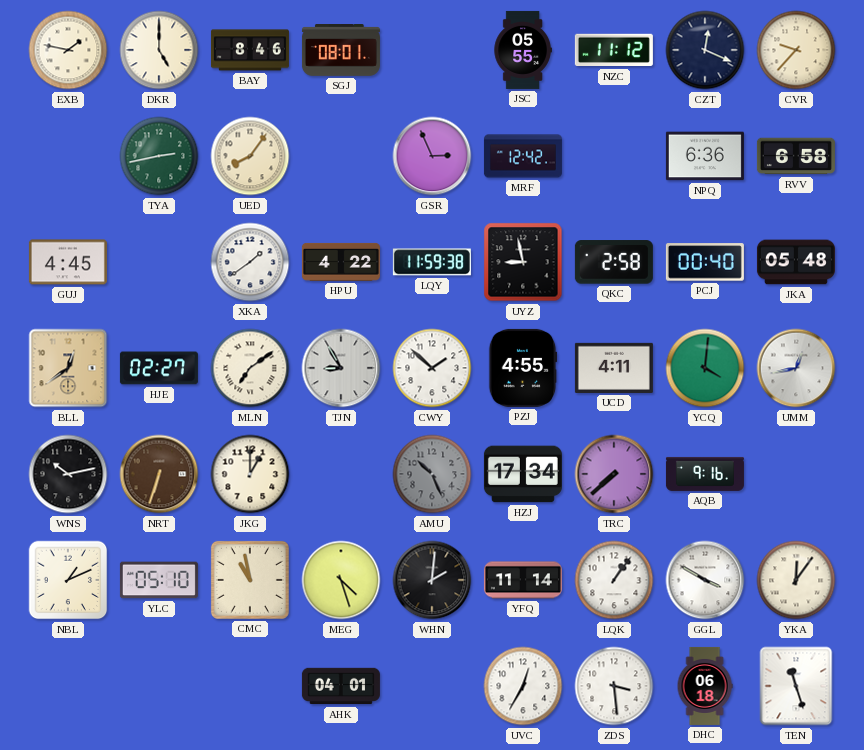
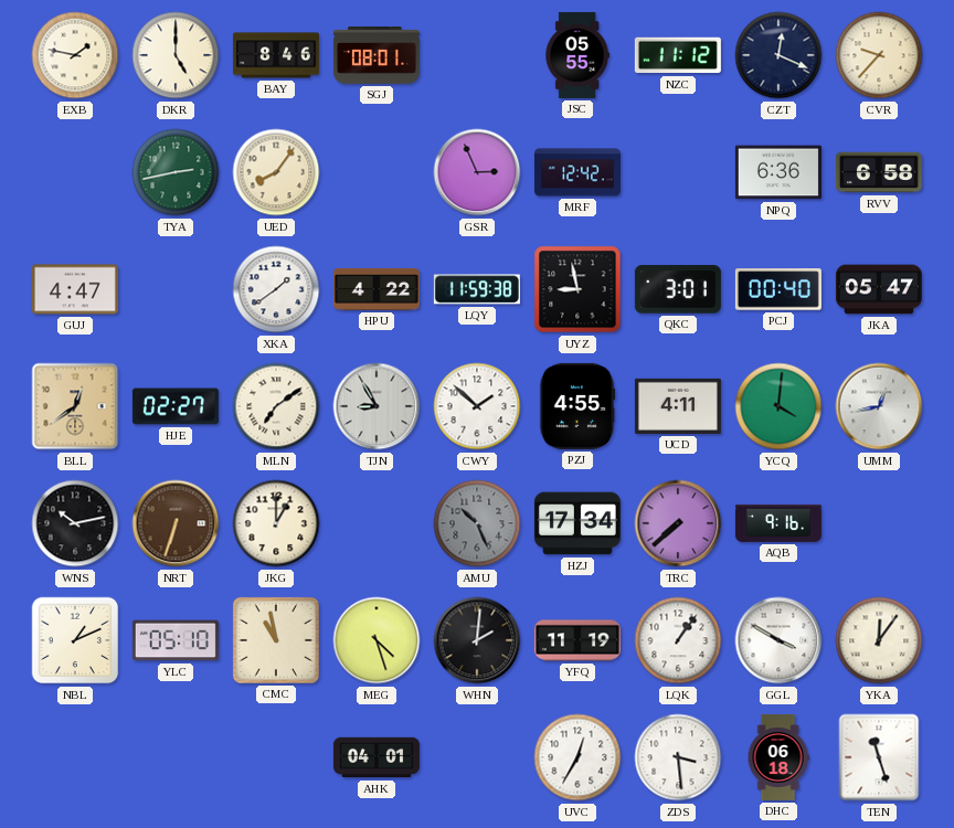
GUJ: 4:45 -> 4:47
QKC: 2:58 -> 3:01
JKA: 05:48 -> 05:47
YFQ: 11:14 -> 11:19
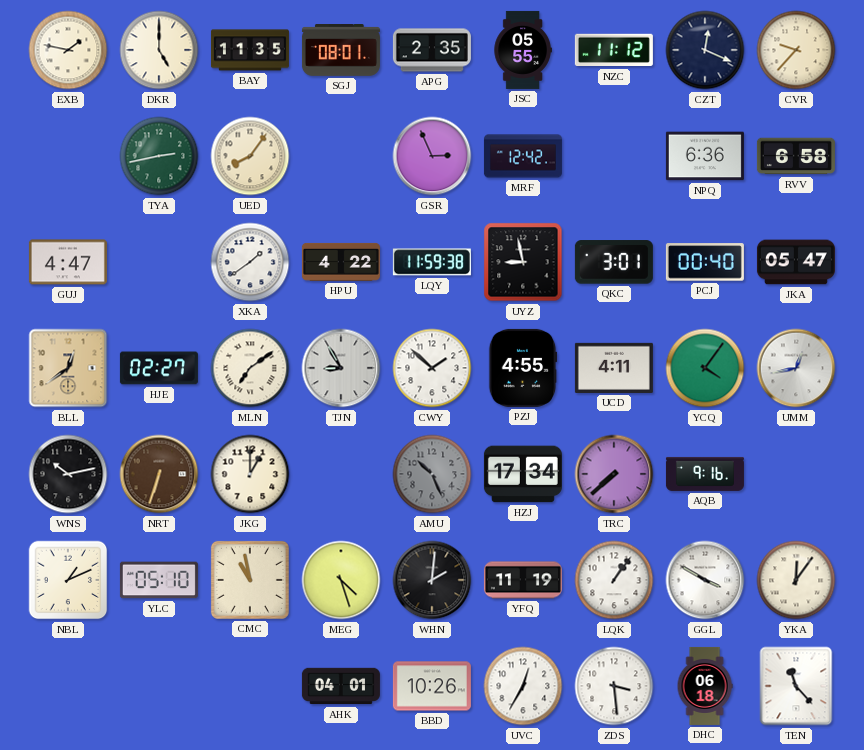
BAY: 8:46 -> 11:35
APG: none -> 2:35
YCQ: 4:01 -> 4:06
BBD: none -> 10:26
TEN: 11:27 -> 11:23
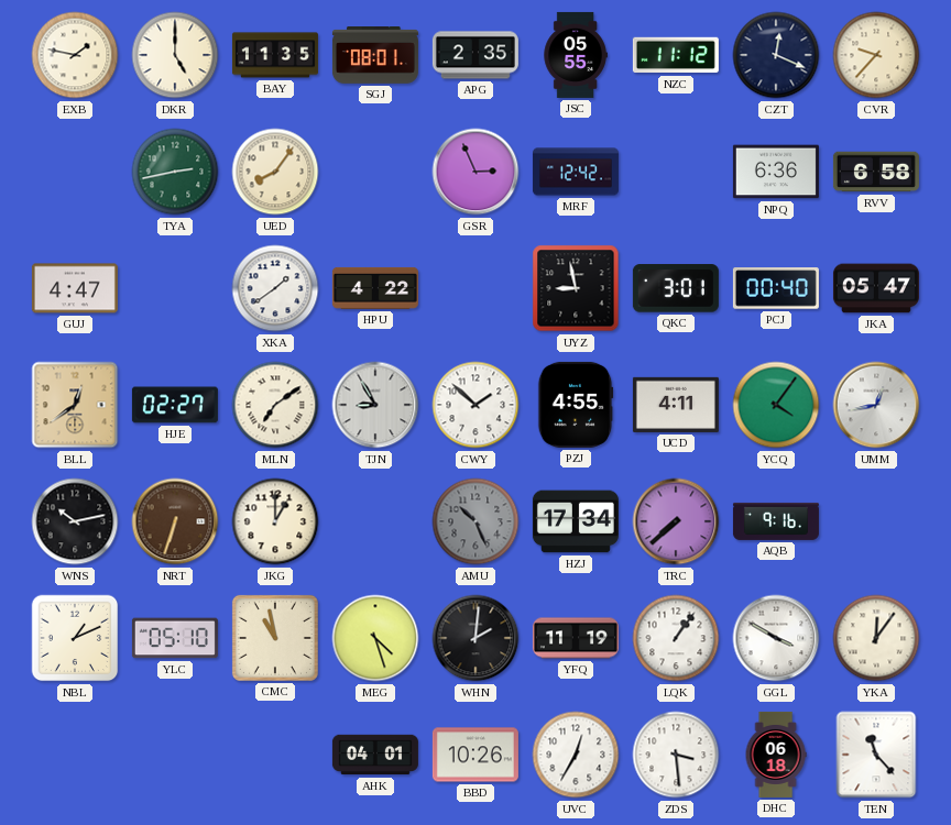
LQY: 11:59 -> none
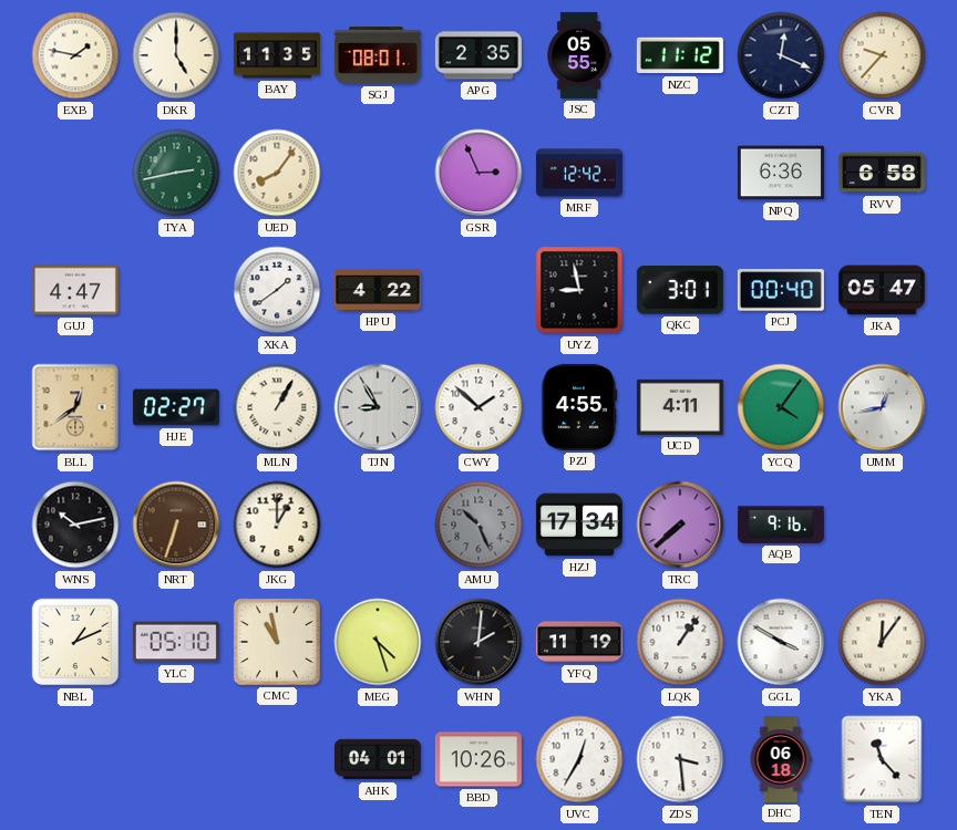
MLN: 7:09 -> 1:05
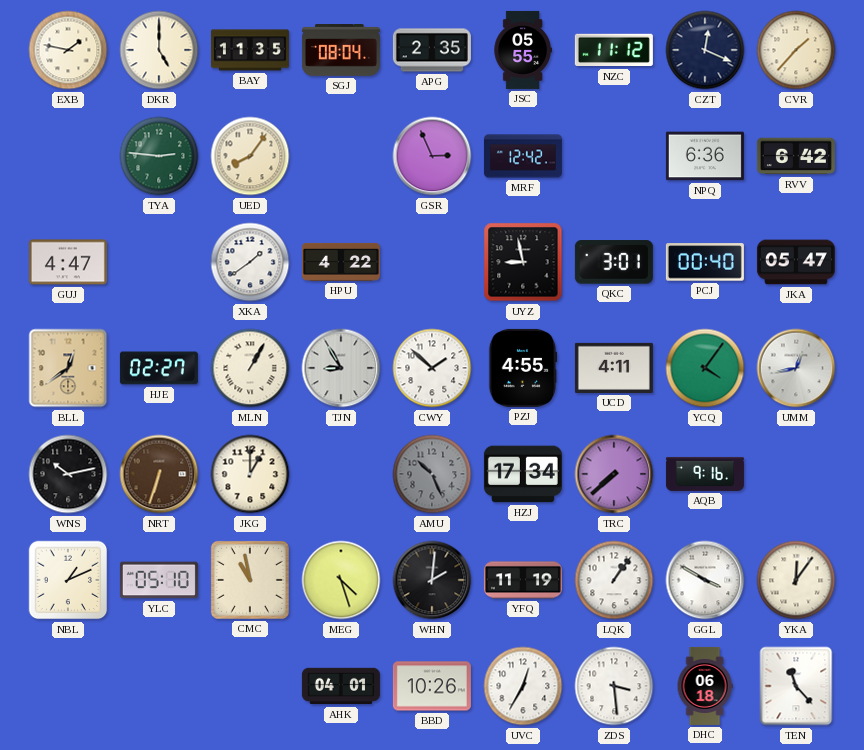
SGJ: 08:01 -> 08:04
CVR: 9:37 -> 1:37
TYA: 2:43 -> 2:46
RVV: 6:58 -> 6:42
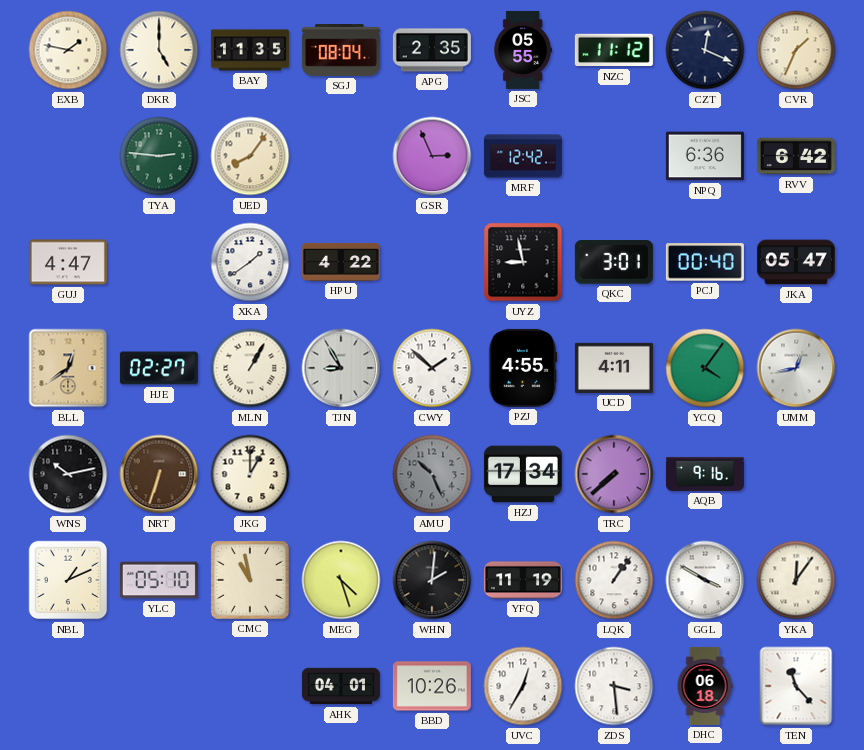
CVR: 1:37 -> 1:34
